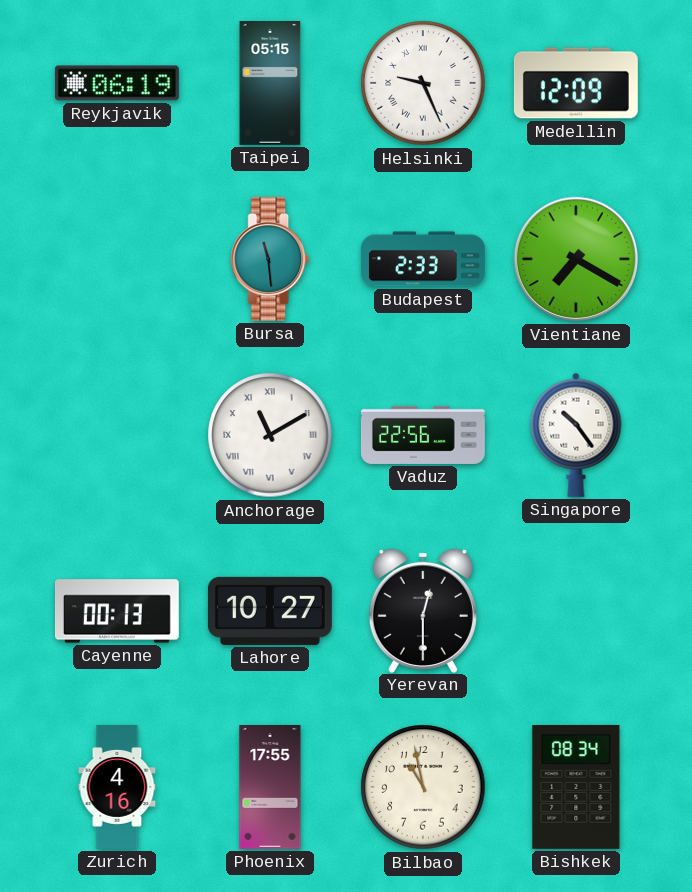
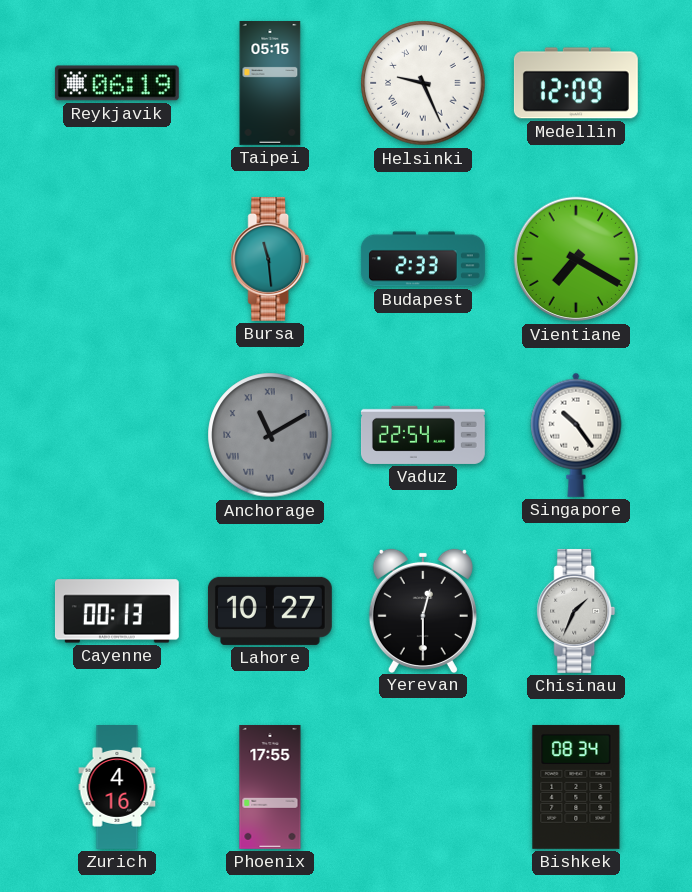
Anchorage dial: white -> grey
Vaduz: 22:56 -> 22:54
Chisinau: none -> 1:34
Bilbao: 10:58 -> none
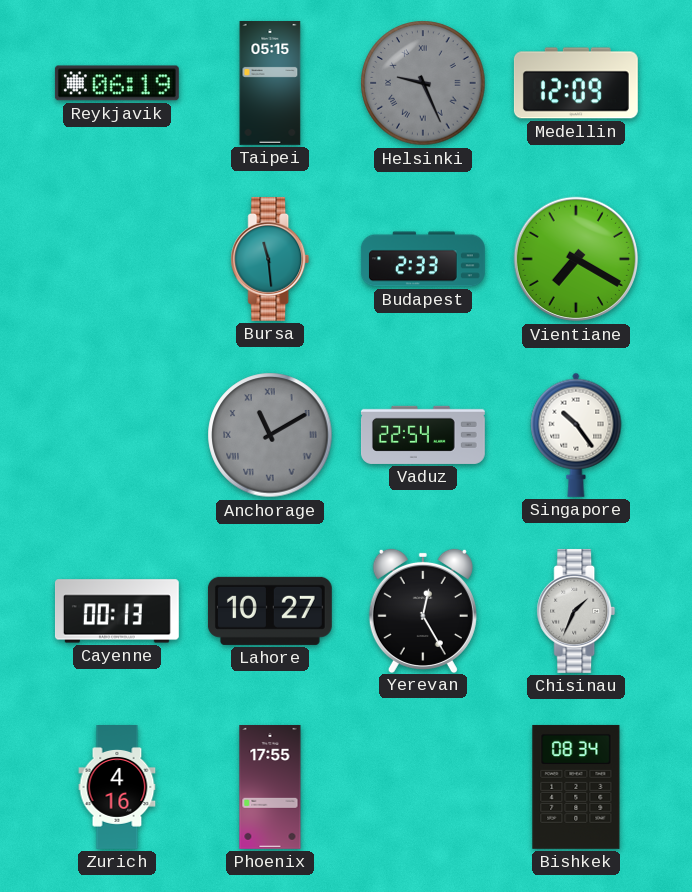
Helsinki dial: white -> grey
Yerevan: 12:30 -> 12:25
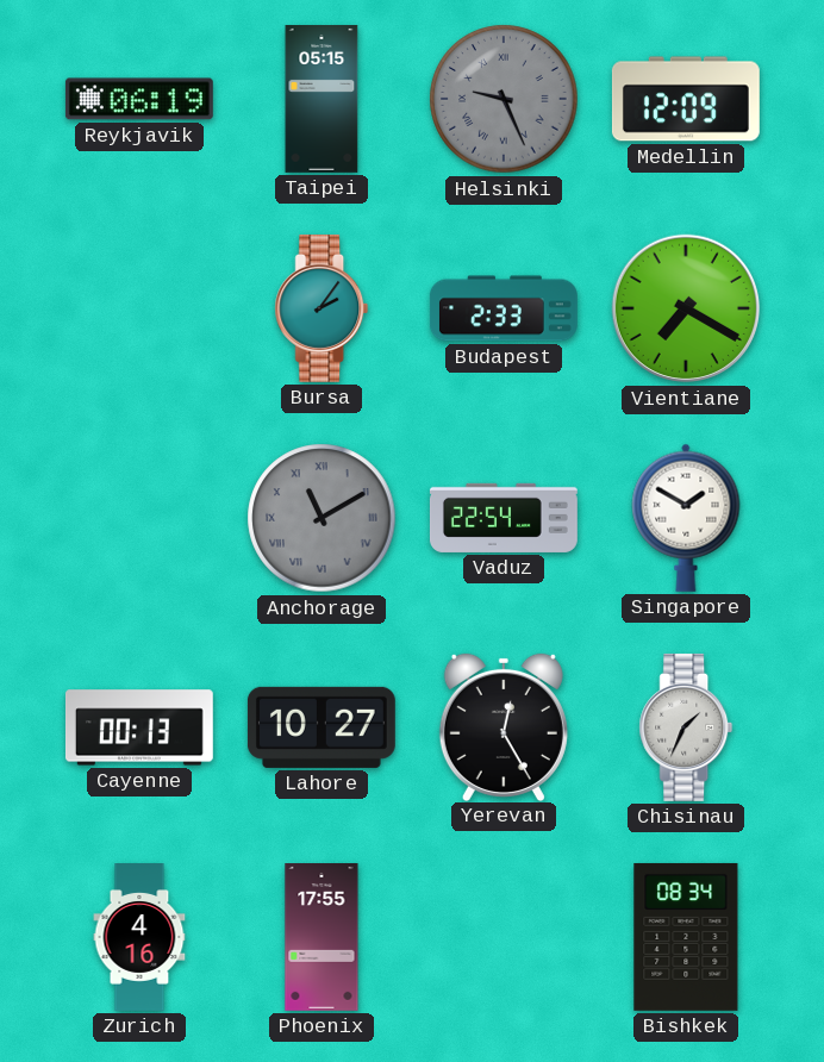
Bursa: 11:29 -> 2:06
Singapore: 10:24 -> 1:50
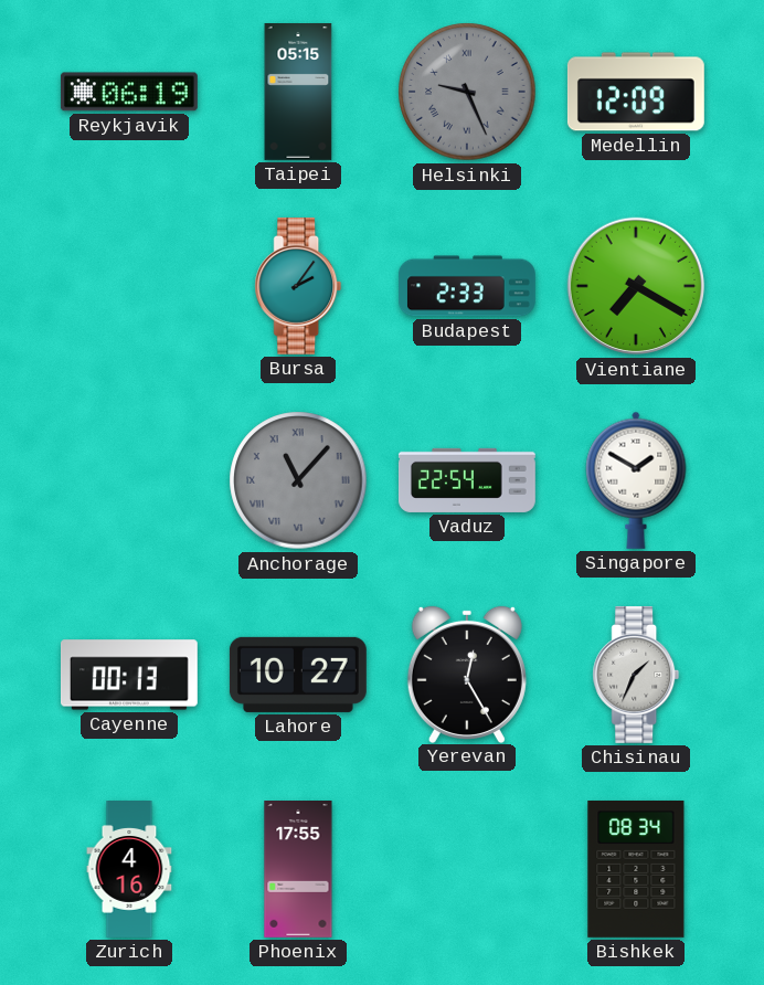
Anchorage: 11:10 -> 11:07
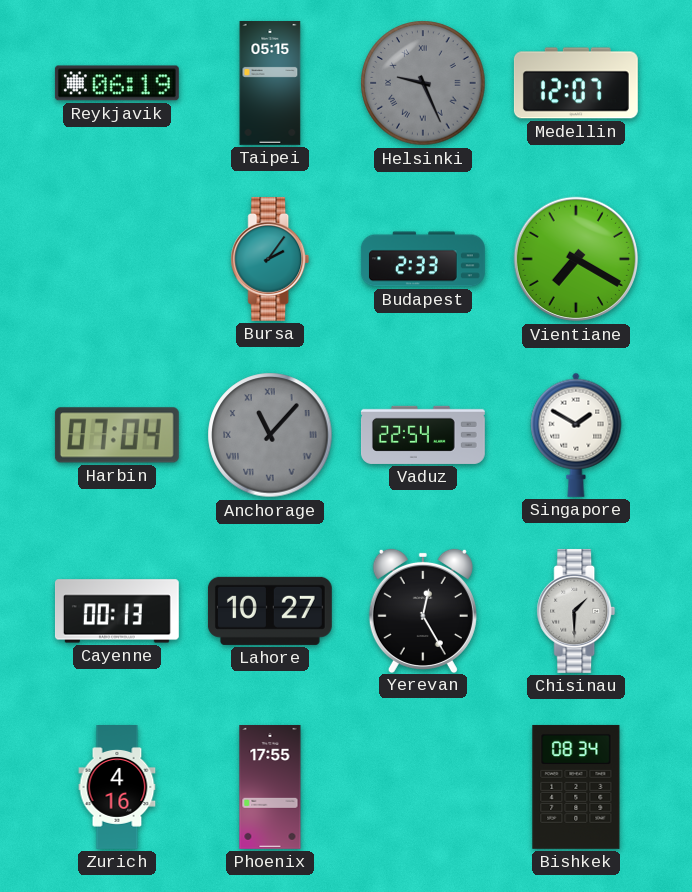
Medellin: 12:09 -> 12:07
Harbin: none -> 07:04
Chisinau: 1:34 -> 1:30
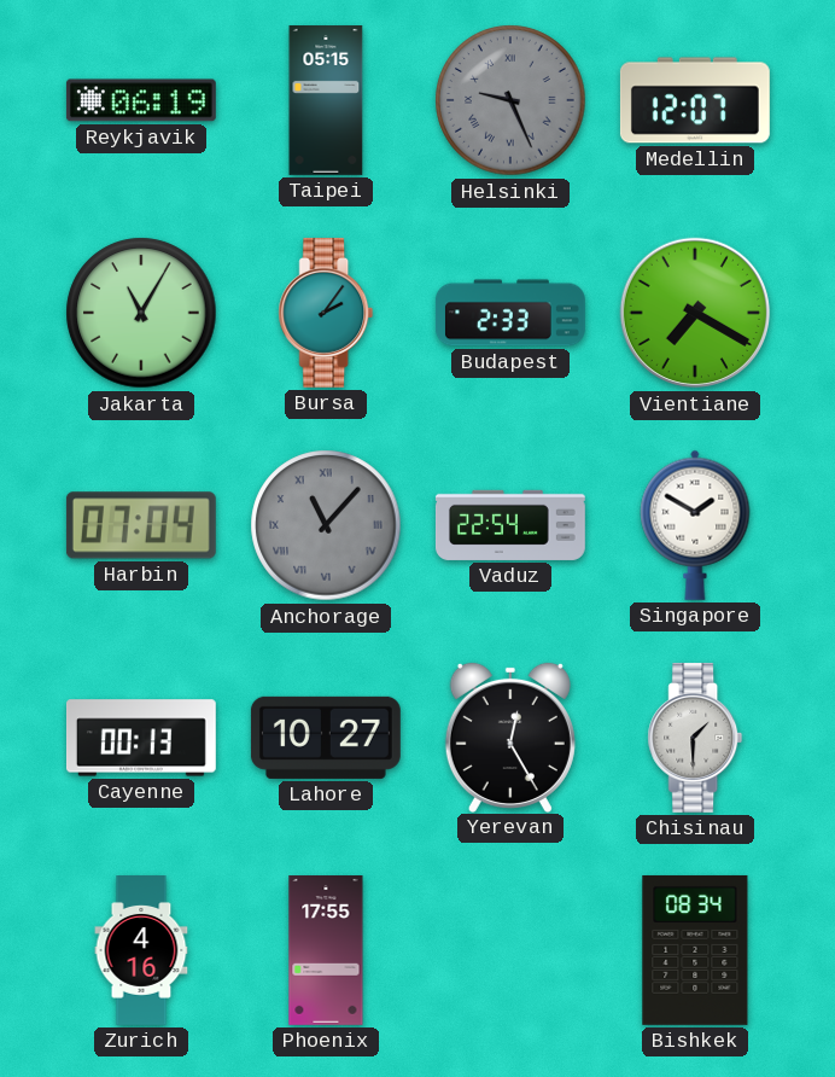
Jakarta: none -> 11:05
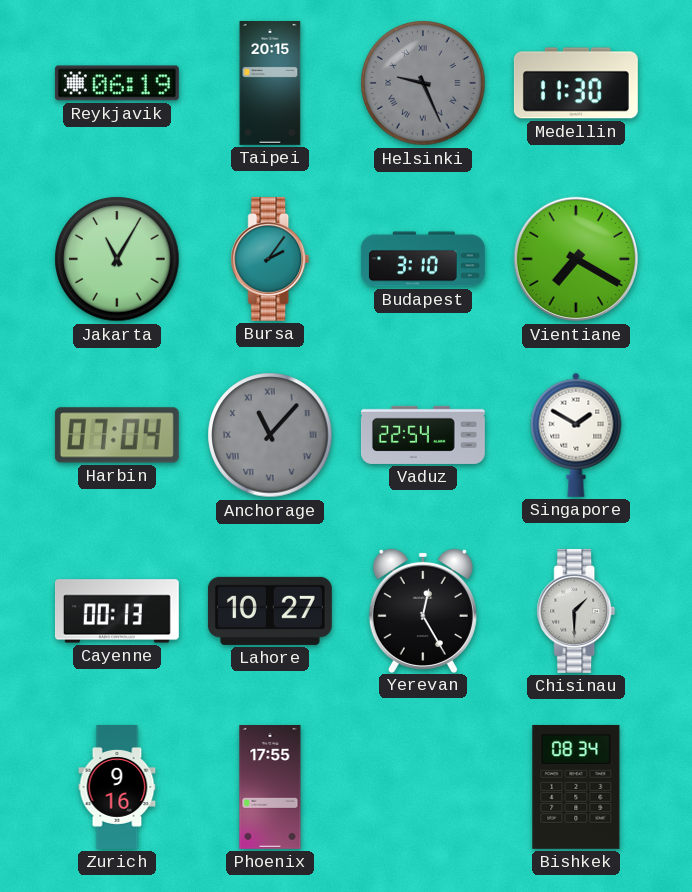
Taipei: 05:15 -> 20:15
Medellin: 12:07 -> 11:30
Budapest: 2:33 -> 3:10
Zurich: 4:16 -> 9:16
